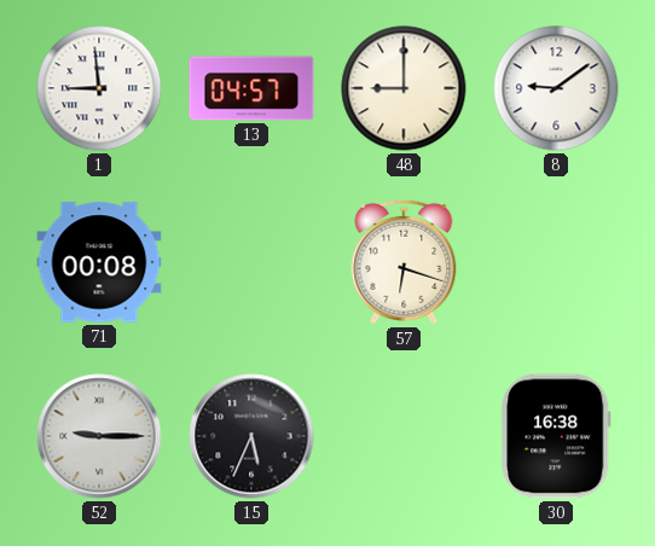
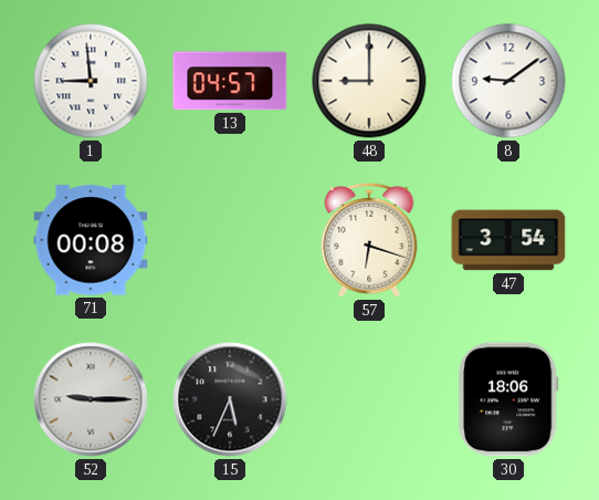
47: none -> 3:54
30: 16:38 -> 18:06
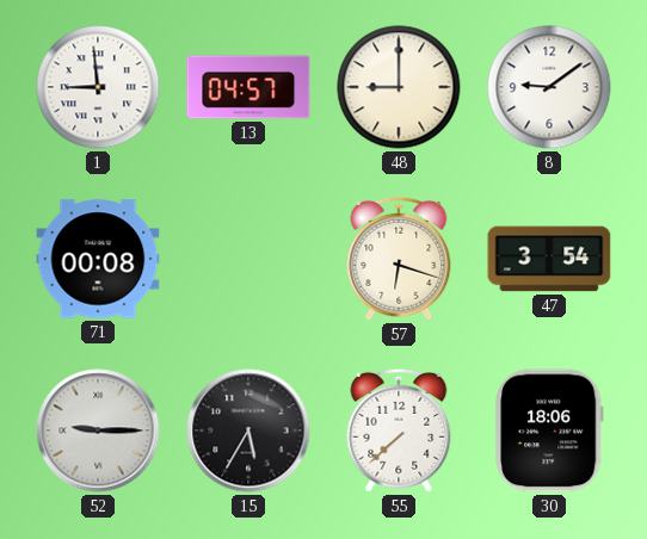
15: 5:34 -> 5:35
55: none -> 7:38
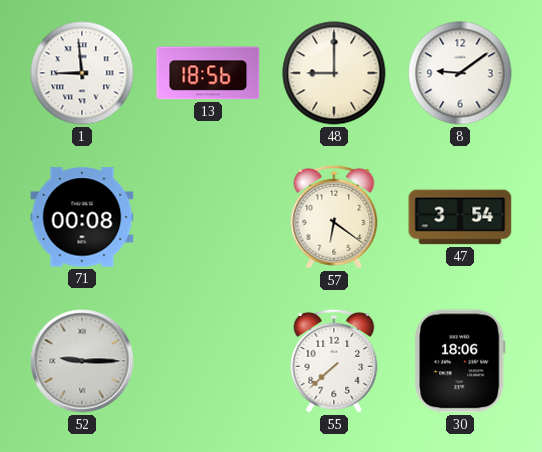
13: 04:57 -> 18:56
57: 6:18 -> 6:21
15: 5:35 -> none
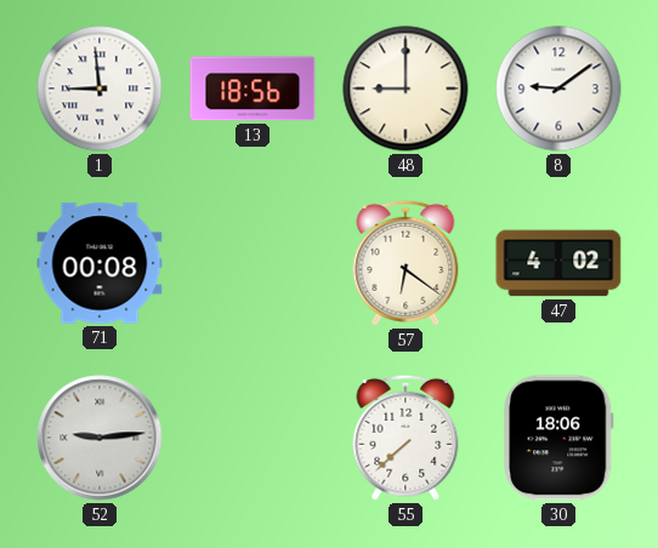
47: 3:54 -> 4:02
52: 9:15 -> 9:14
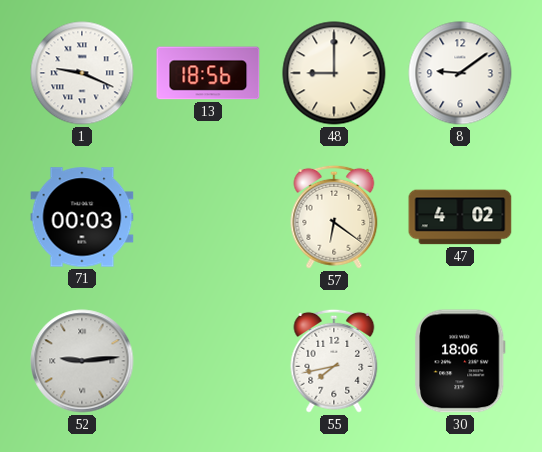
1: 8:59 -> 9:19
71: 00:08 -> 00:03
55: 7:38 -> 7:43
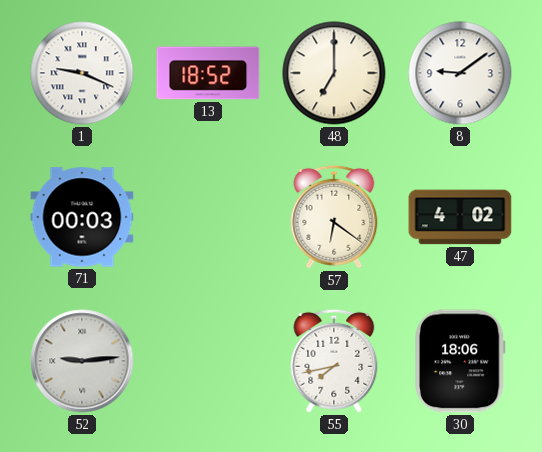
13: 18:56 -> 18:52
48: 9:00 -> 7:00
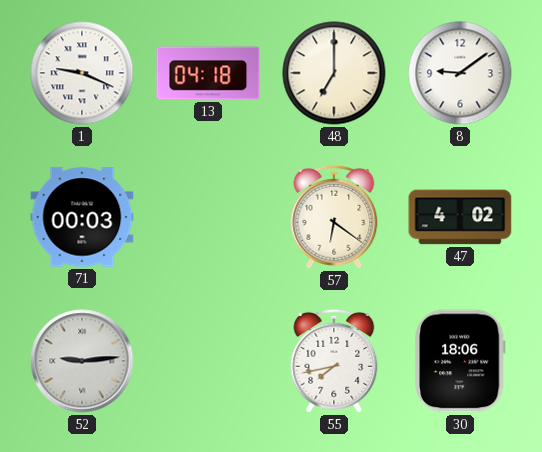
13: 18:52 -> 04:18
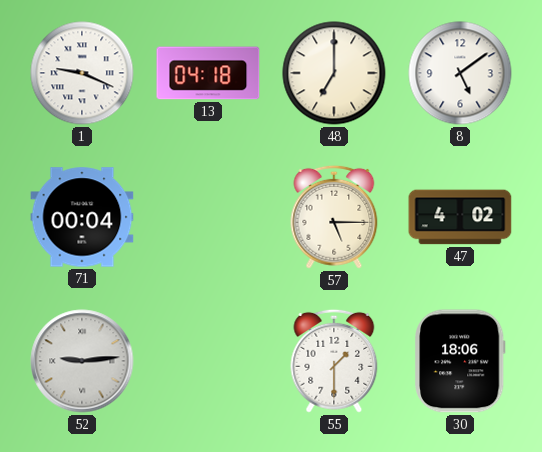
8: 9:09 -> 5:09
71: 00:03 -> 00:04
57: 6:21 -> 5:15
55: 7:43 -> 1:30
